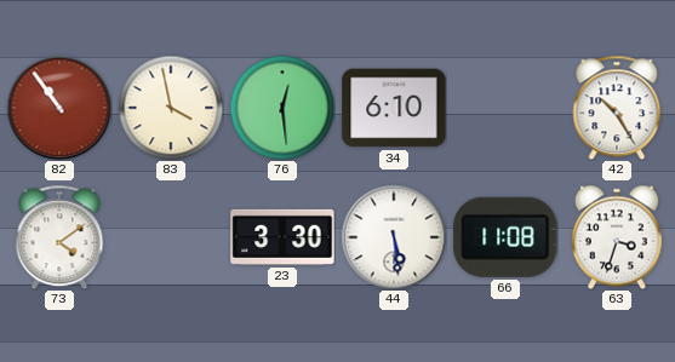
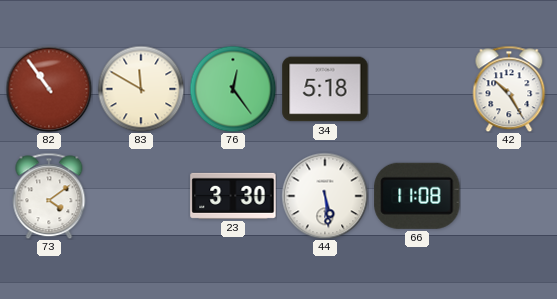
83: 3:58 -> 11:50
76: 12:29 -> 12:24
34: 6:10 -> 5:18
63: 3:33 -> none
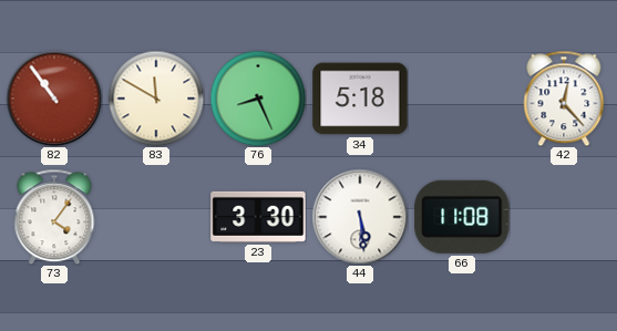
76: 12:24 -> 8:26
42: 10:25 -> 12:23
73: 4:09 -> 4:06
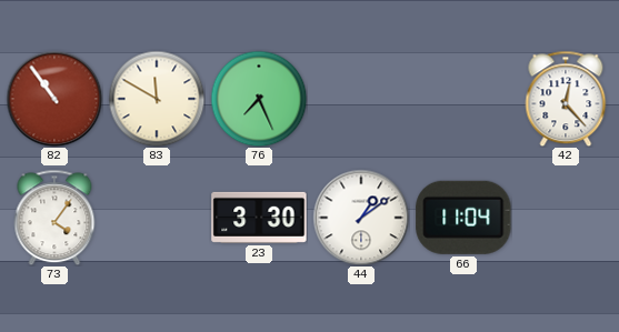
76: 8:26 -> 7:26
34: 5:18 -> none
44: 5:29 -> 1:09
66: 11:08 -> 11:04
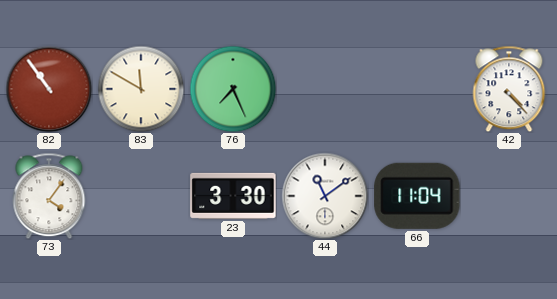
42: 12:23 -> 4:23
44: 1:09 -> 11:09
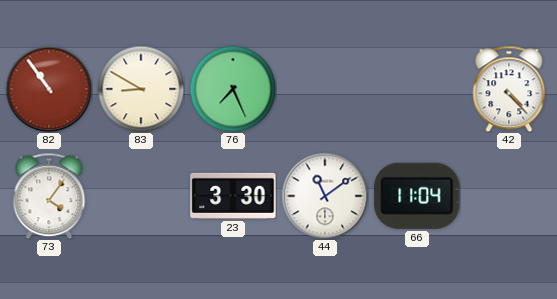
83: 11:50 -> 8:50
